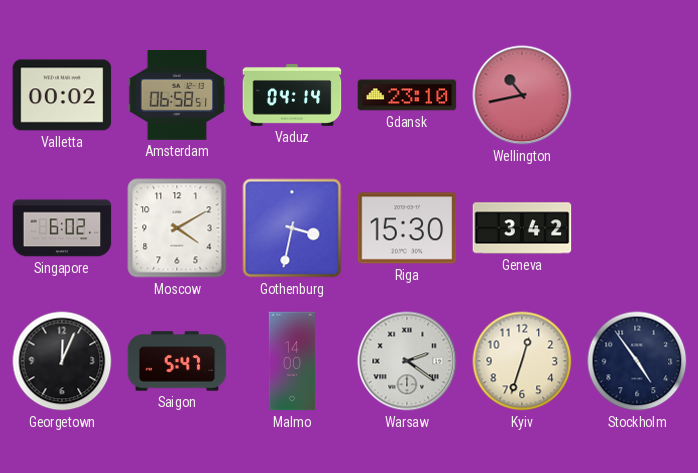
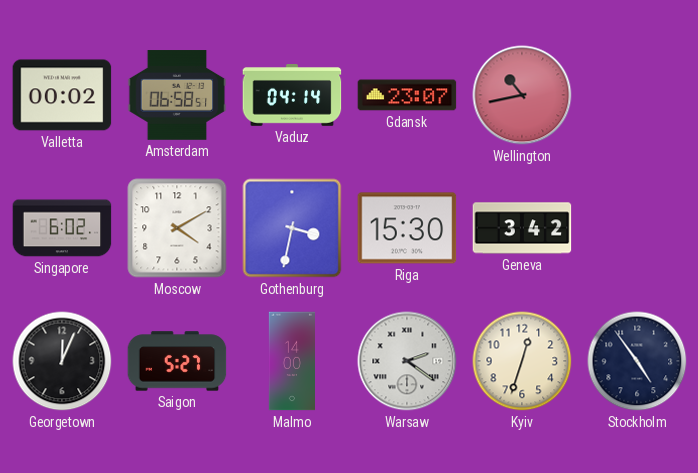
Gdansk: 23:10 -> 23:07
Saigon: 5:47 -> 5:27
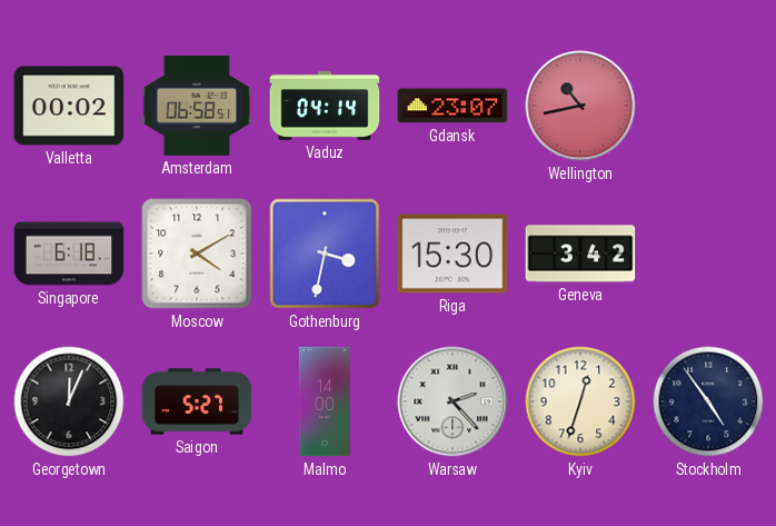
Singapore: 6:02 -> 6:18
Warsaw: 2:21 -> 2:23
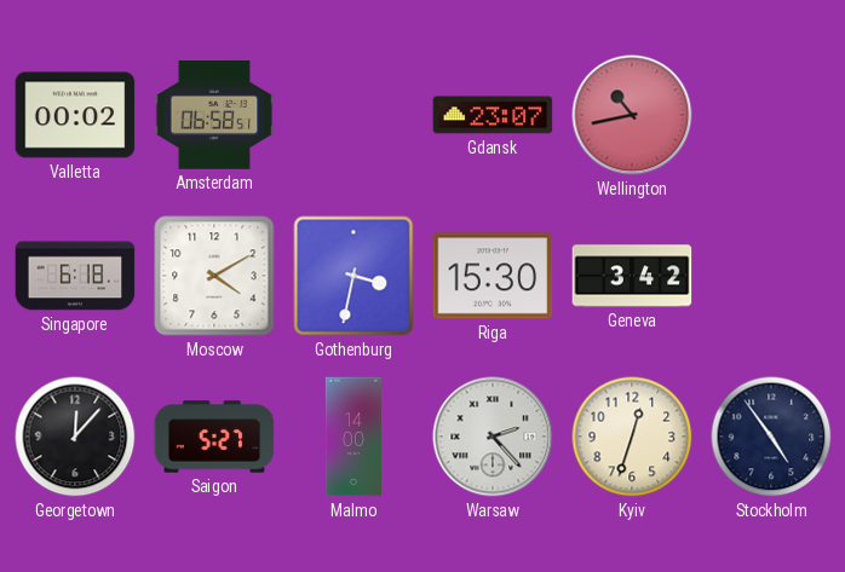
Vaduz: 04:14 -> none
Georgetown: 12:04 -> 12:07
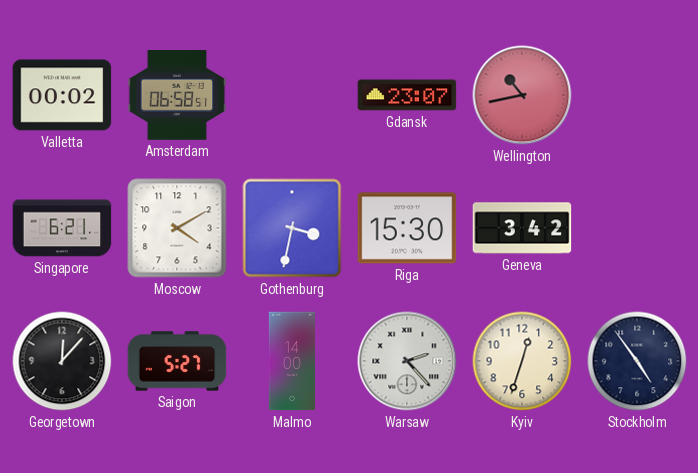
Singapore: 6:18 -> 6:21
